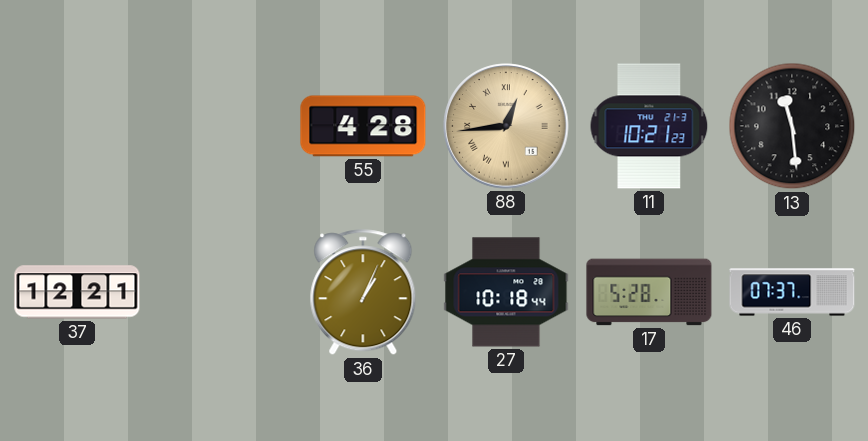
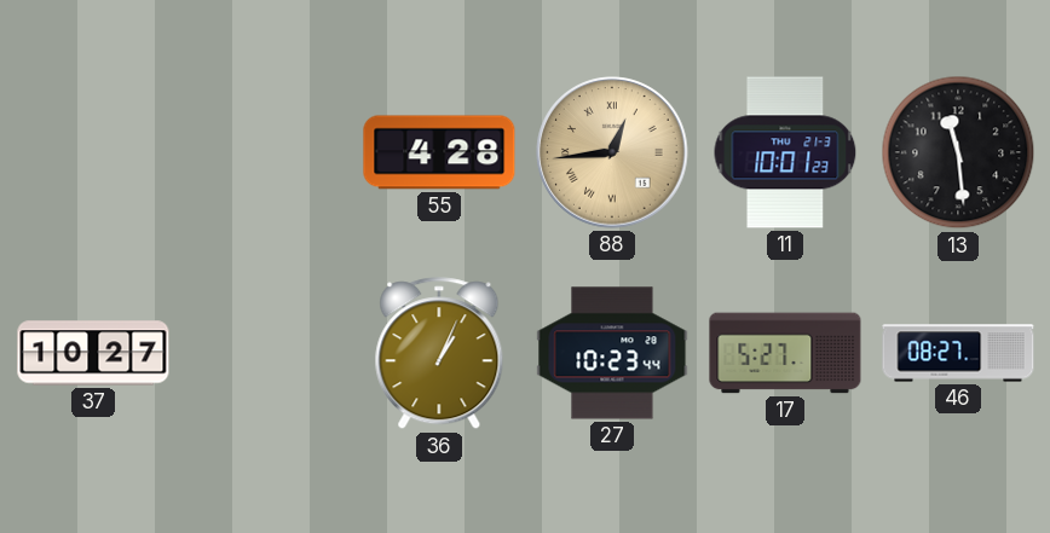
11: 10:21 -> 10:01
37: 12:21 -> 10:27
27: 10:18 -> 10:23
17: 5:28 -> 5:27
46: 07:37 -> 08:27
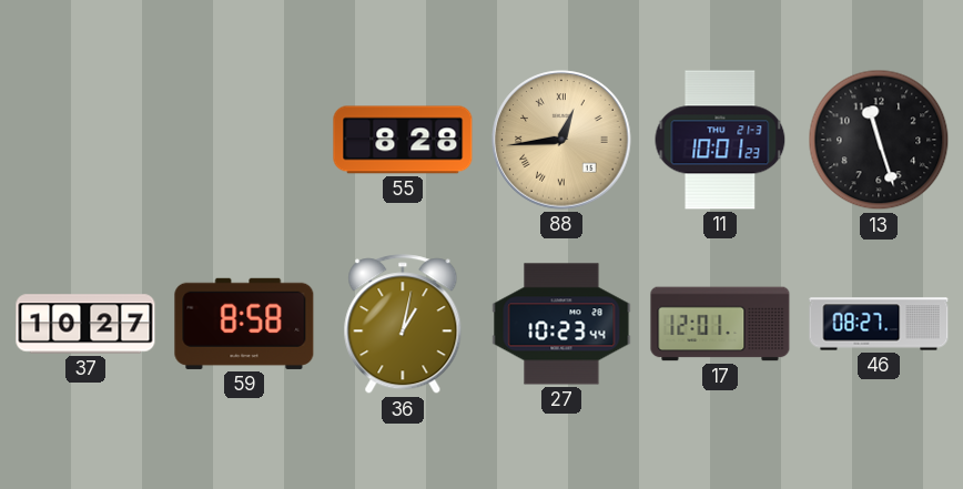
55: 4:28 -> 8:28
13: 11:29 -> 11:27
59: none -> 8:58
36: 1:04 -> 1:02
17: 5:27 -> 12:01
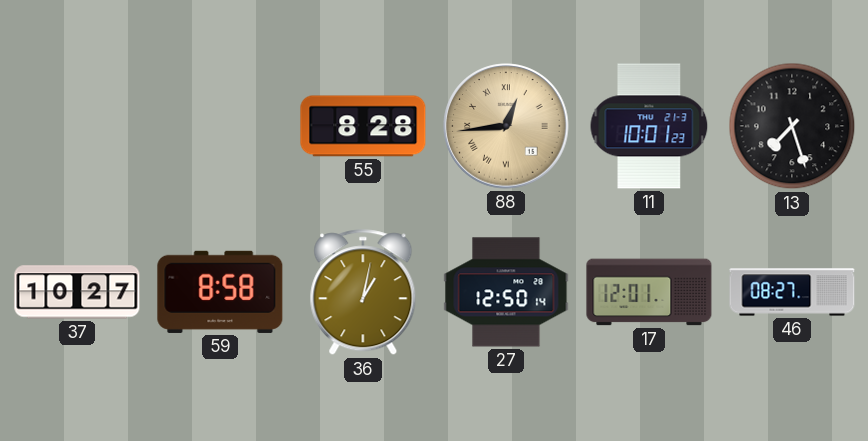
13: 11:27 -> 7:27
27: 10:23 -> 12:50
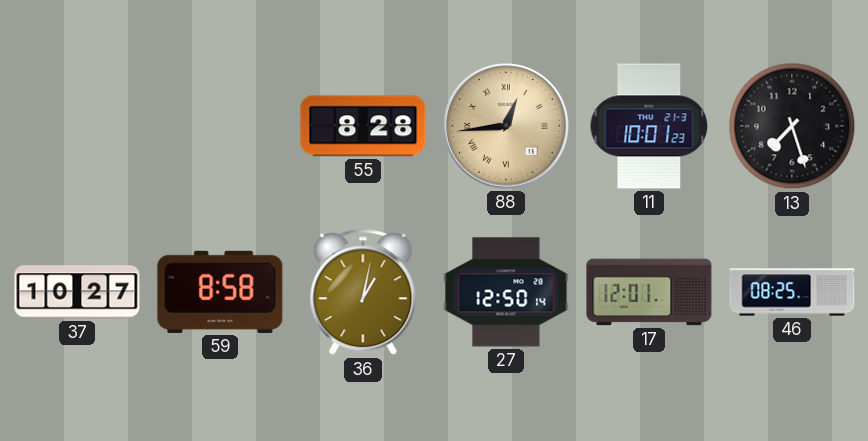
46: 08:27 -> 08:25
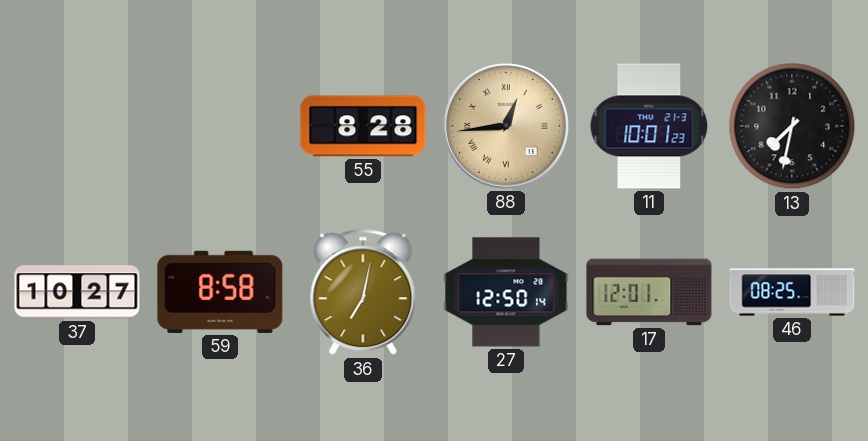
13: 7:27 -> 7:32
36: 1:02 -> 7:02
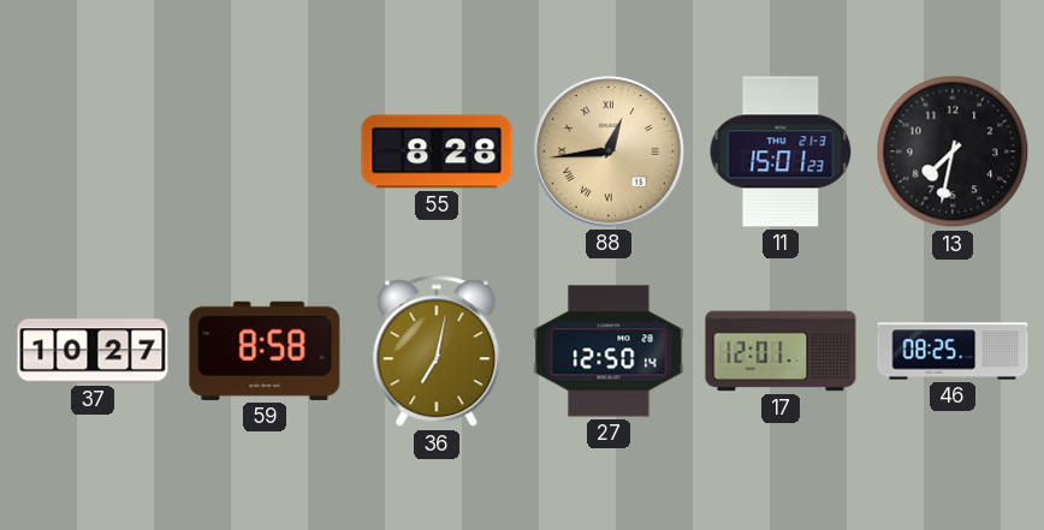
11: 10:01 -> 15:01
